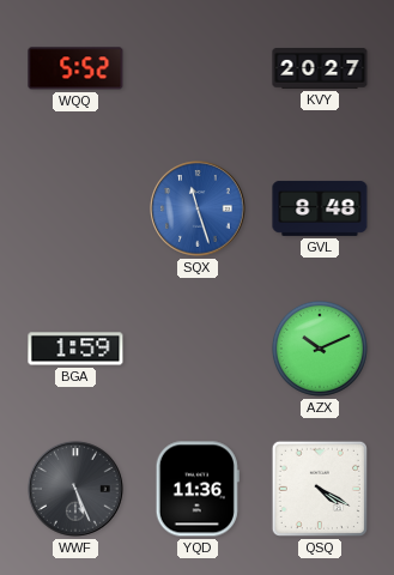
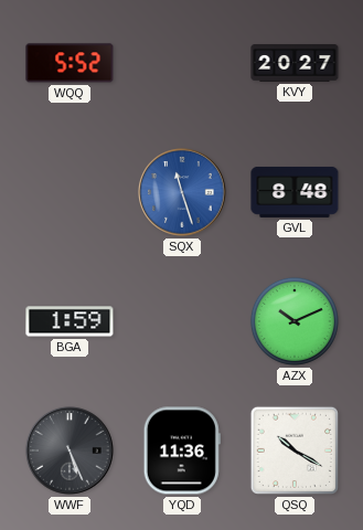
QSQ: 4:20 -> 10:20
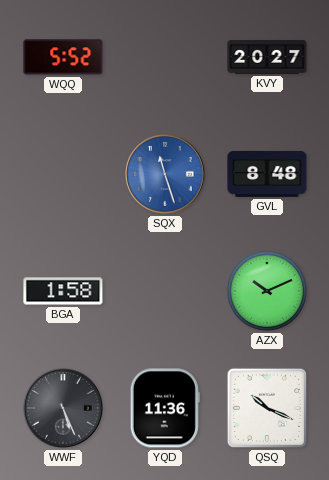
BGA: 1:59 -> 1:58
QSQ: 10:20 -> 10:19
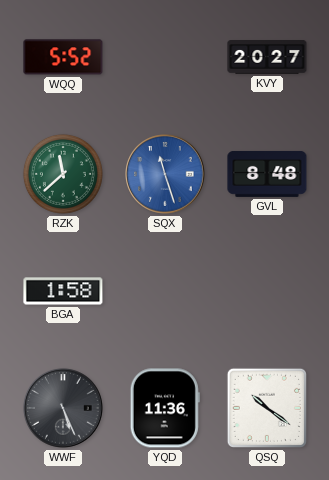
RZK: none -> 11:38
AZX: 10:11 -> none
QSQ: 10:19 -> 10:21
